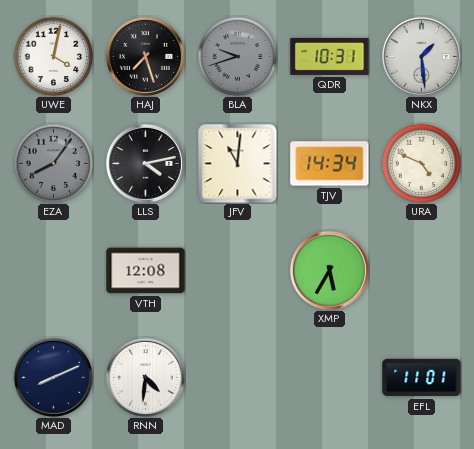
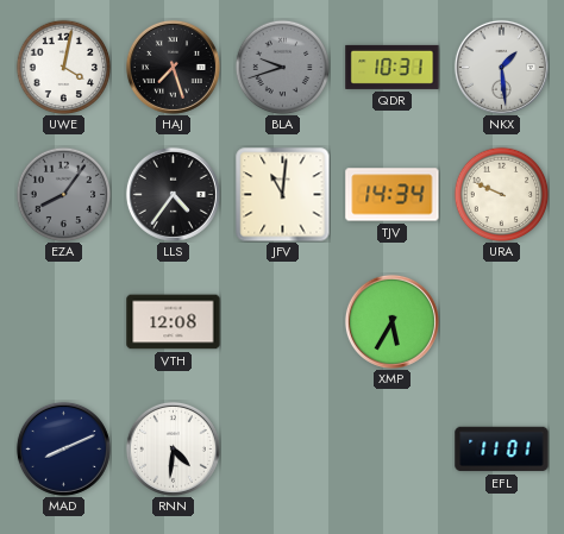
LLS: 4:13 -> 4:36
URA: 4:49 -> 9:49
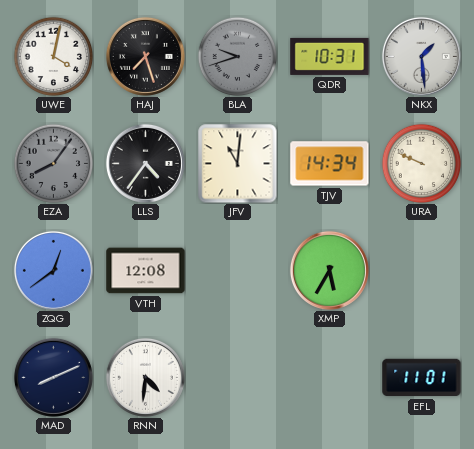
ZQG: none -> 12:39
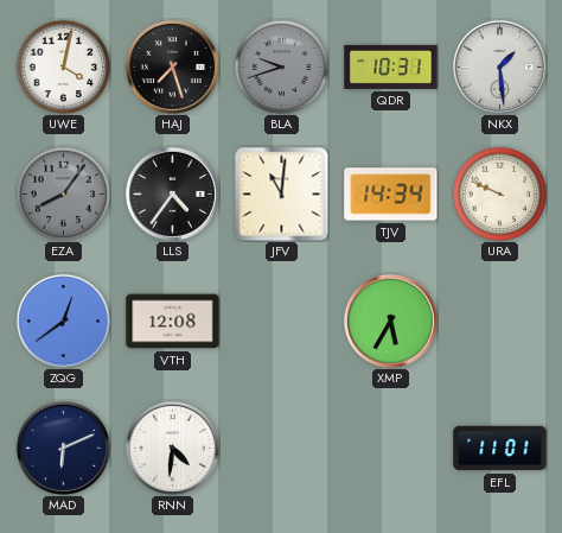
MAD: 8:11 -> 6:11
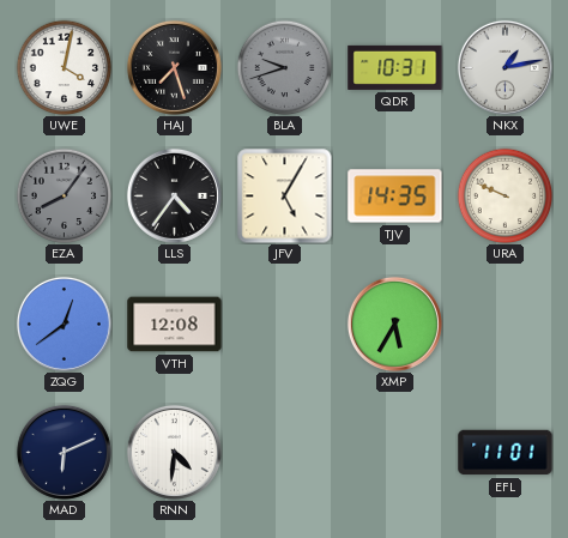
NKX: 1:29 -> 1:13
JFV: 11:01 -> 5:05
TJV: 14:34 -> 14:35
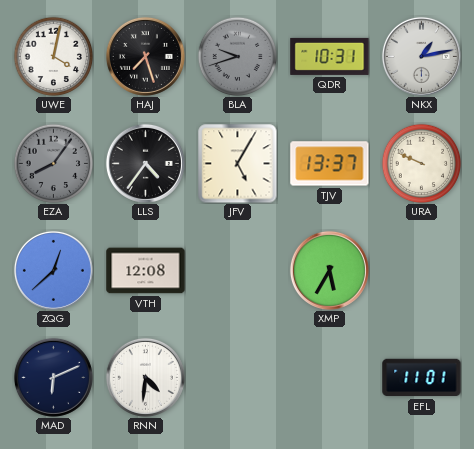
TJV: 14:35 -> 13:37
ZQG: 12:39 -> 12:38
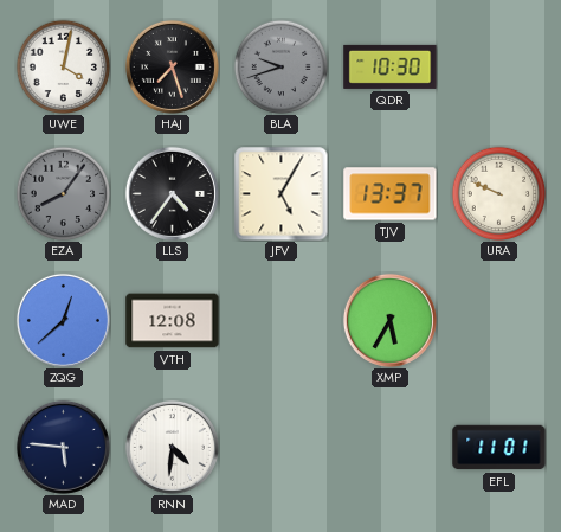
QDR: 10:31 -> 10:30
NKX: 1:13 -> none
MAD: 6:11 -> 5:46
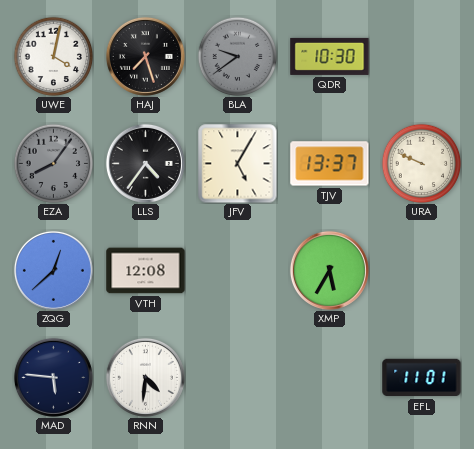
BLA: 9:42 -> 9:39
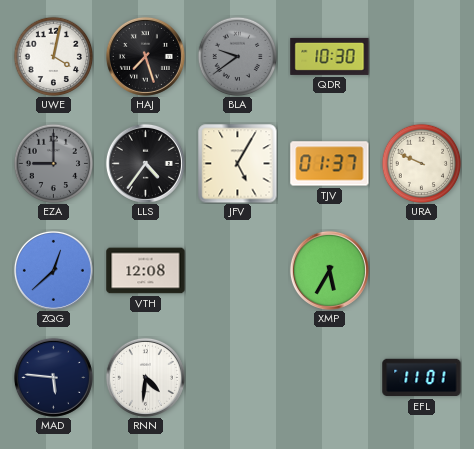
EZA: 8:06 -> 9:00
TJV: 13:37 -> 01:37
